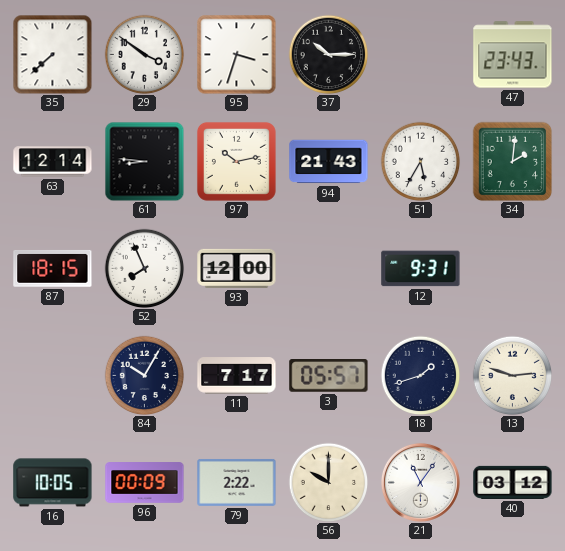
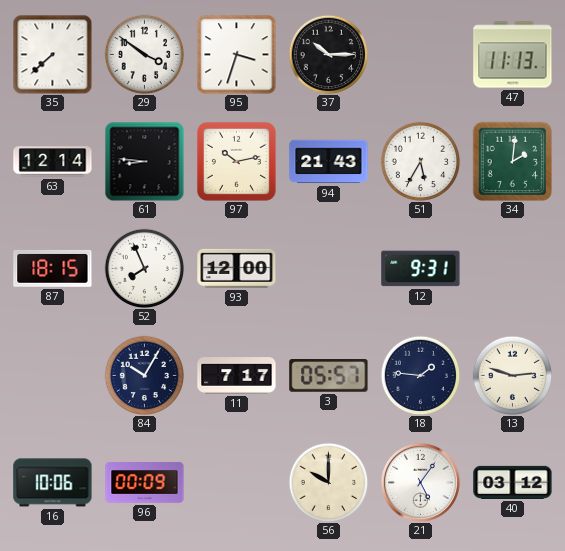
47: 23:43 -> 11:13
18: 1:42 -> 1:46
16: 10:05 -> 10:06
79: 2:22 -> none
21: 11:06 -> 5:06
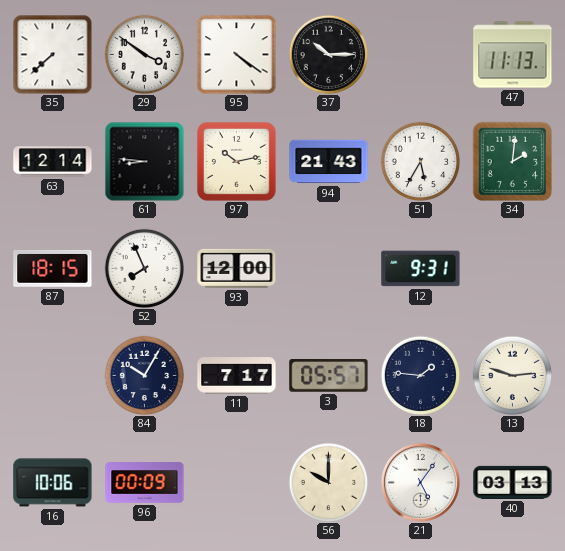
95: 3:33 -> 4:21
40: 03:12 -> 03:13
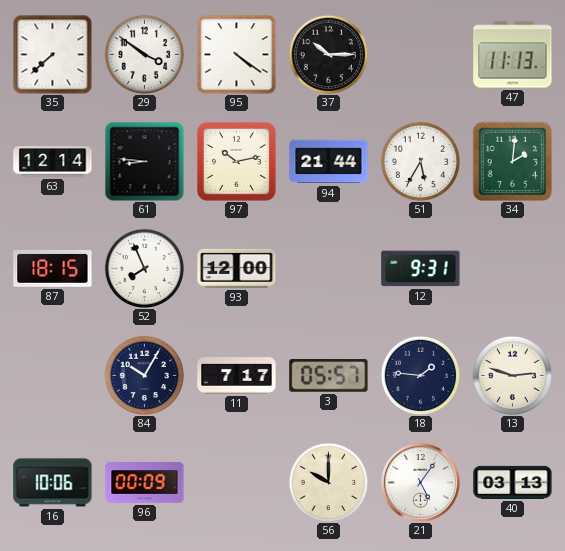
94: 21:43 -> 21:44
